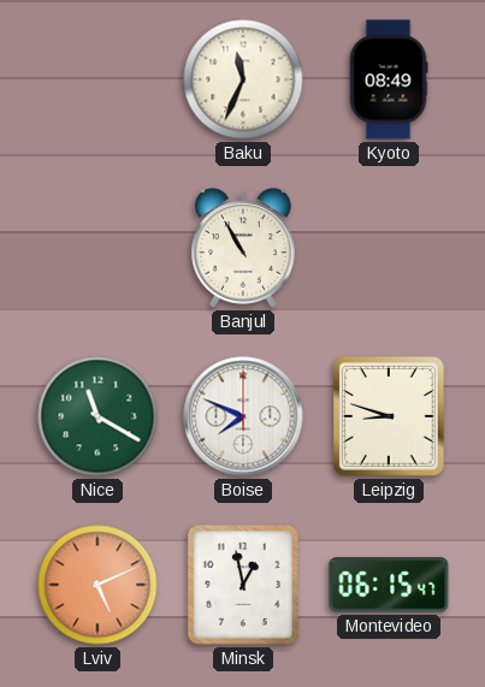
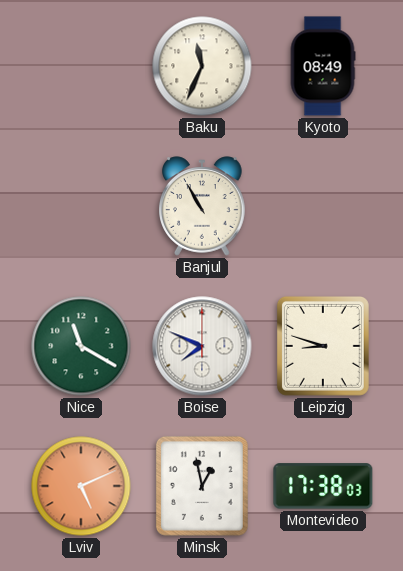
Montevideo: 06:15 -> 17:38
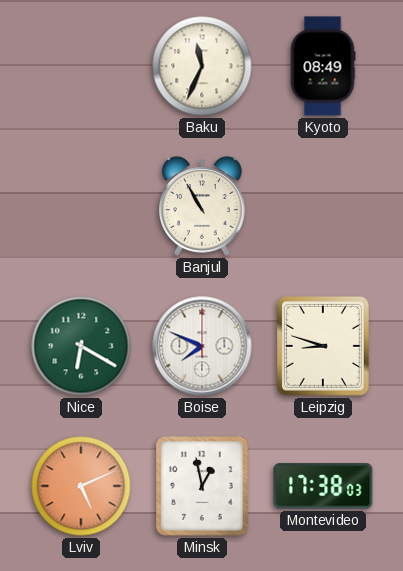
Nice: 11:20 -> 6:20
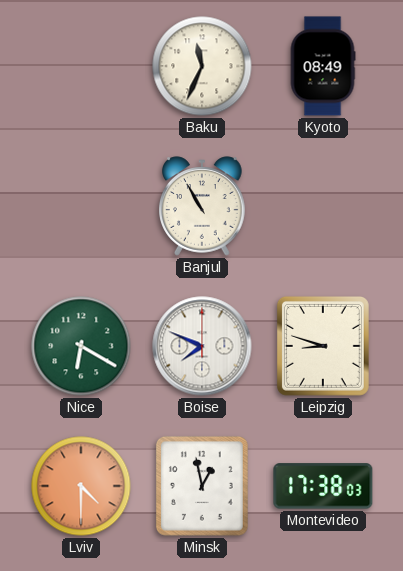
Lviv: 5:11 -> 4:30
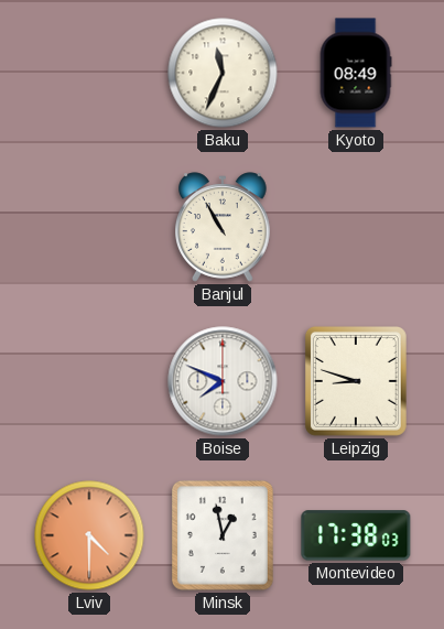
Nice: 6:20 -> none
